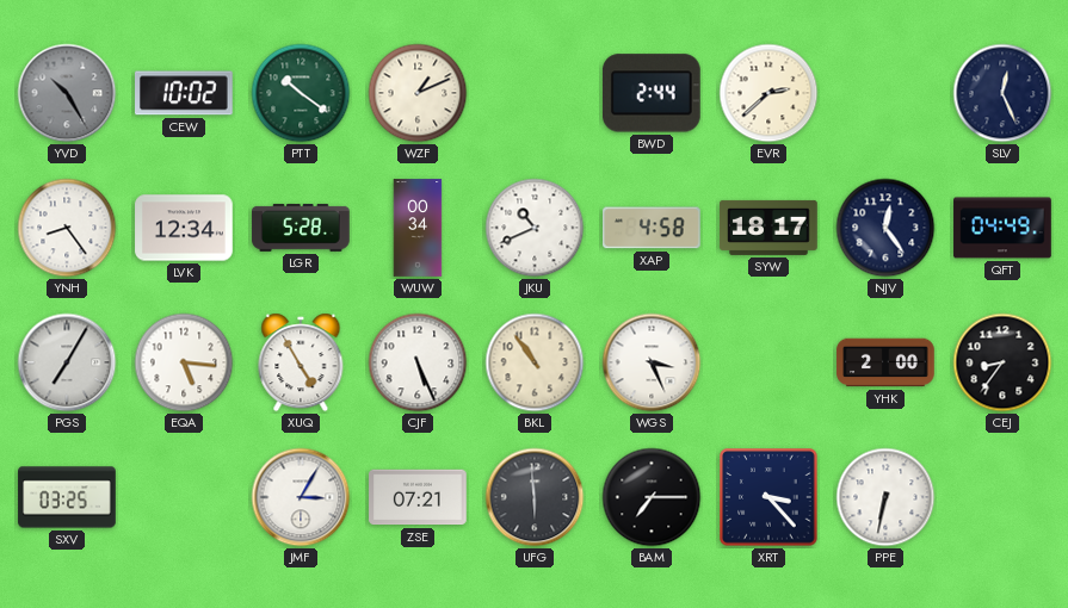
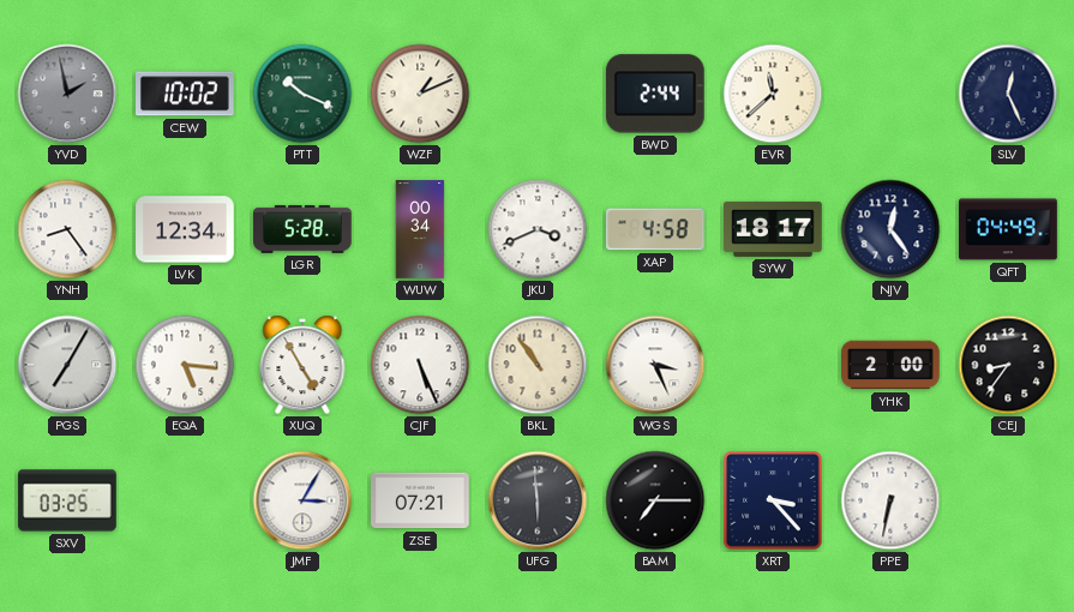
YVD: 10:25 -> 1:58
PTT: 10:21 -> 10:19
EVR: 2:38 -> 11:38
JKU: 10:41 -> 3:41
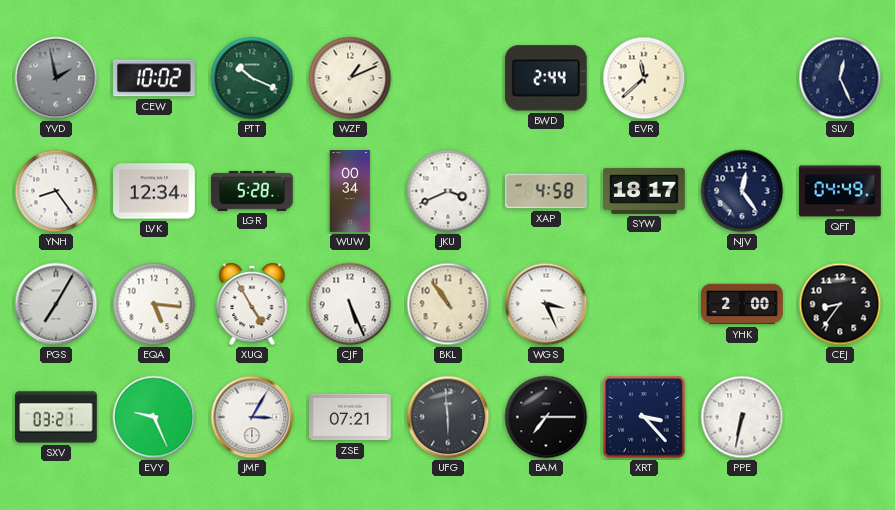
SXV: 03:25 -> 03:21
EVY: none -> 9:26
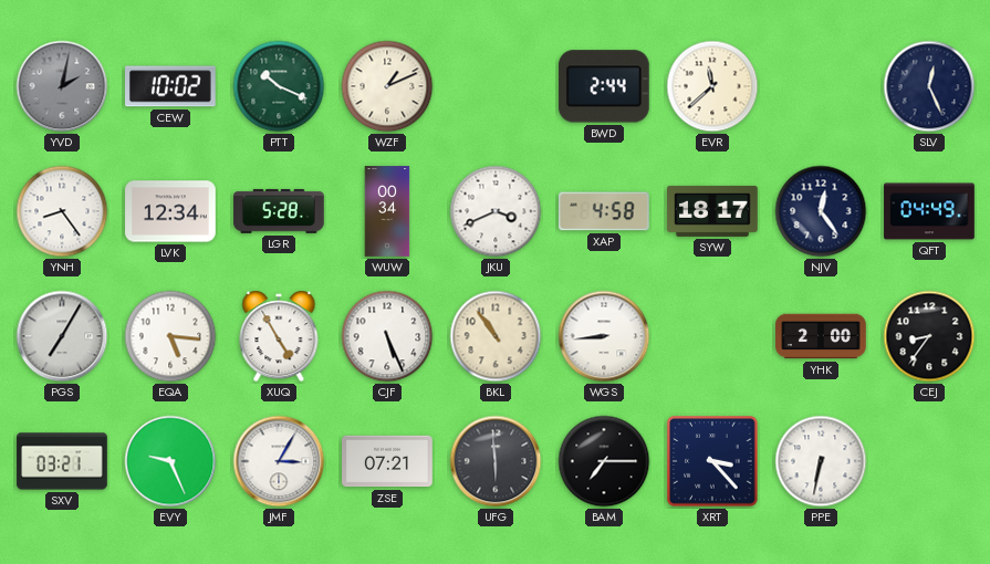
YVD: 1:58 -> 2:02
WGS: 3:26 -> 8:44
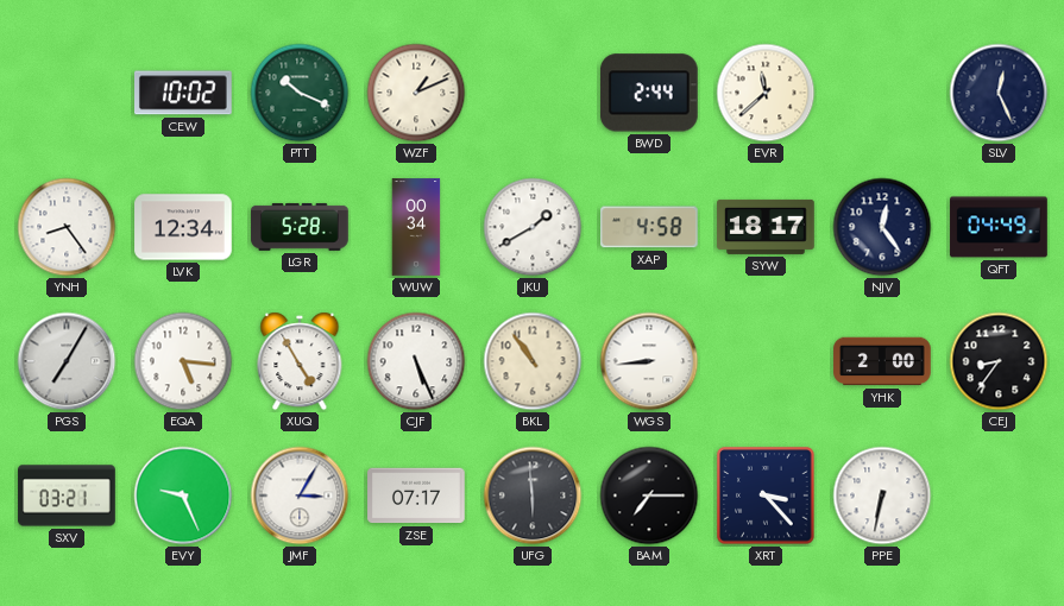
YVD: 2:02 -> none
JKU: 3:41 -> 1:40
ZSE: 07:21 -> 07:17
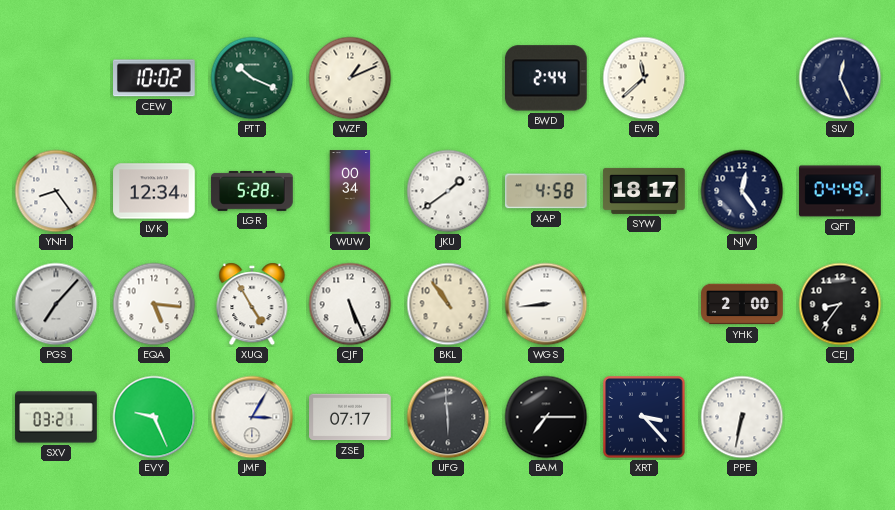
JKU: 1:40 -> 1:39
PGS: 7:05 -> 7:07
